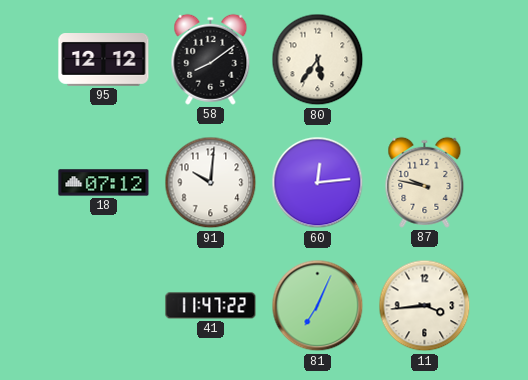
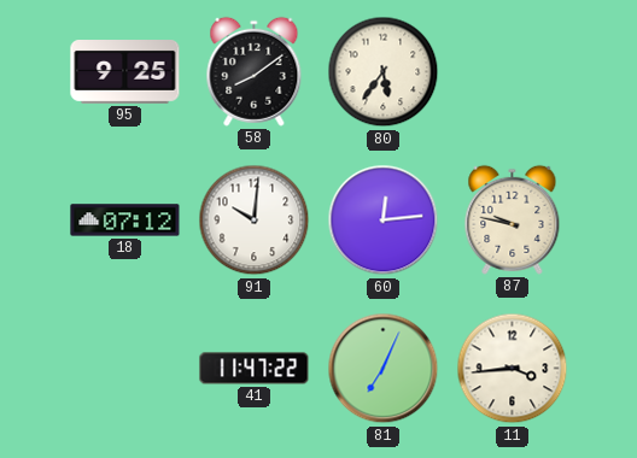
95: 12:12 -> 9:25
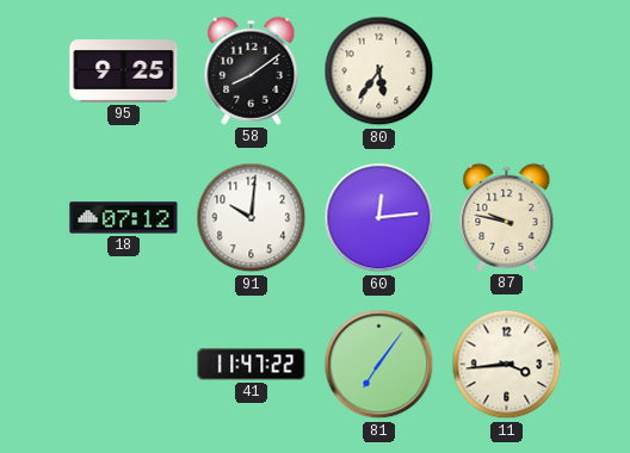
81: 7:04 -> 7:06
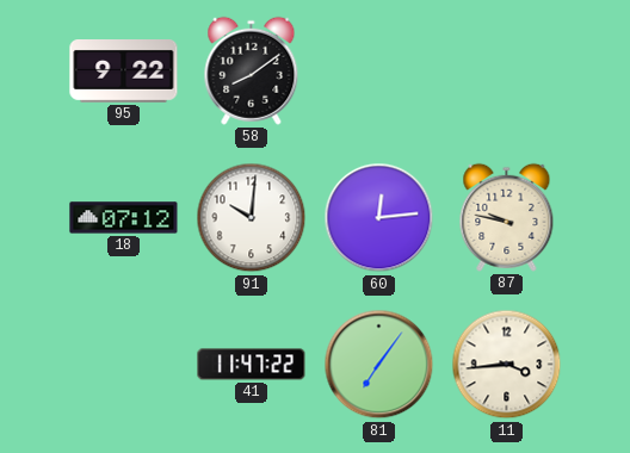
95: 9:25 -> 9:22
80: 5:36 -> none
